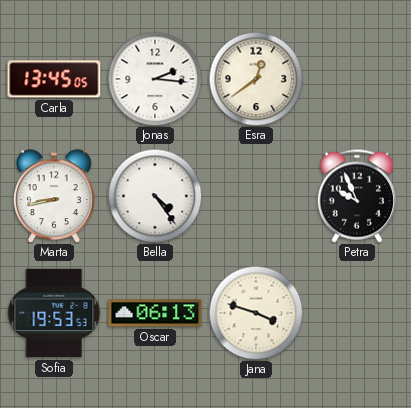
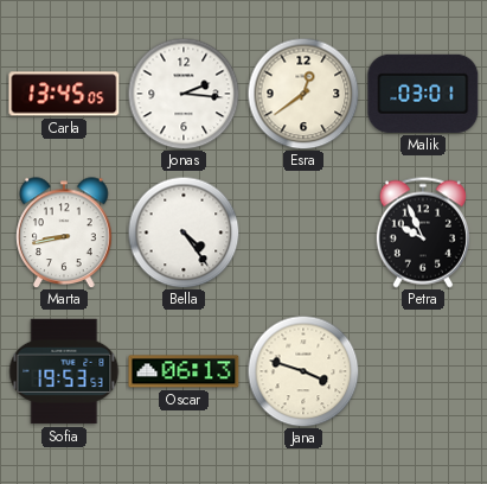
Malik: none -> 03:01
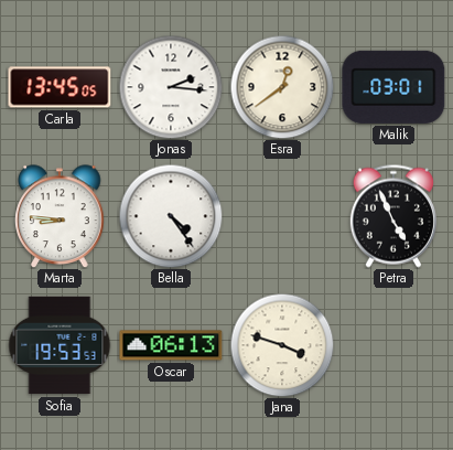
Marta: 8:43 -> 8:46
Petra: 9:56 -> 4:56
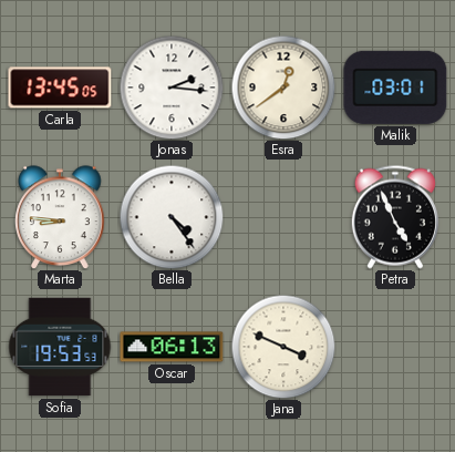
Jana: 3:48 -> 3:49
